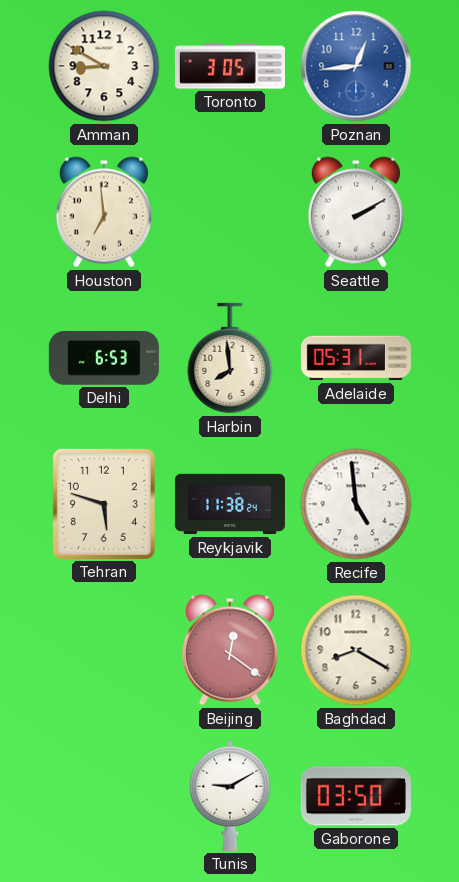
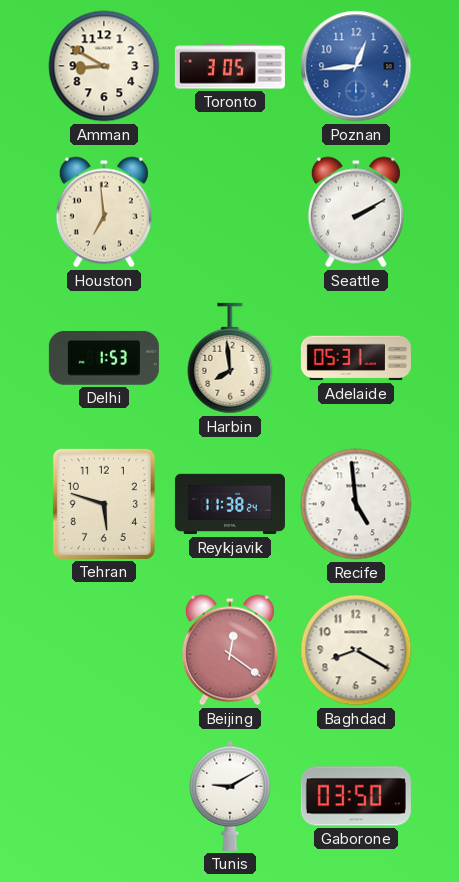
Delhi: 6:53 -> 1:53
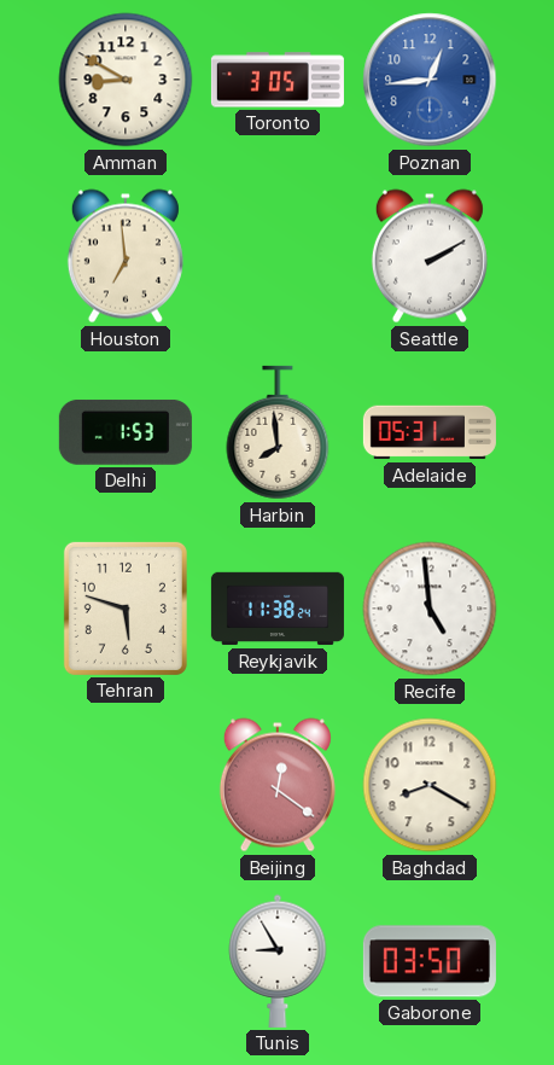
Tunis: 9:10 -> 8:55
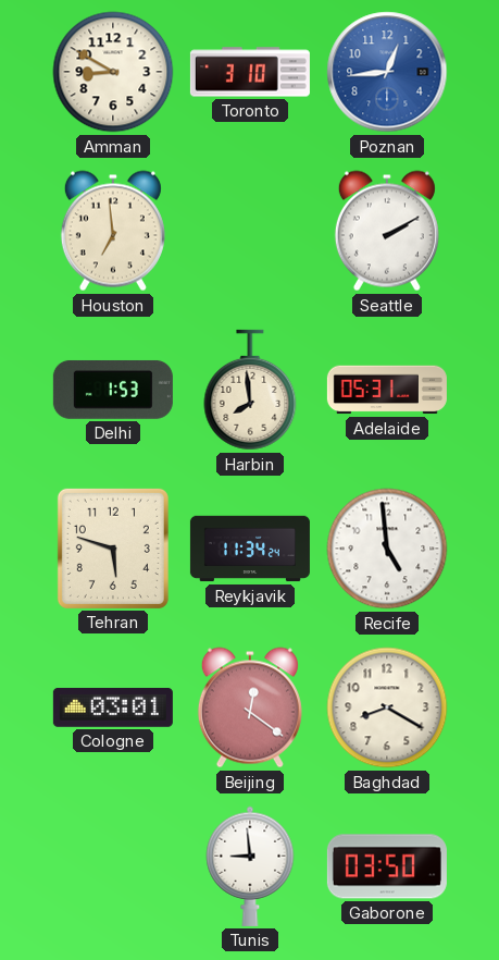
Toronto: 3:05 -> 3:10
Reykjavik: 11:38 -> 11:34
Cologne: none -> 03:01
Tunis: 8:55 -> 8:59
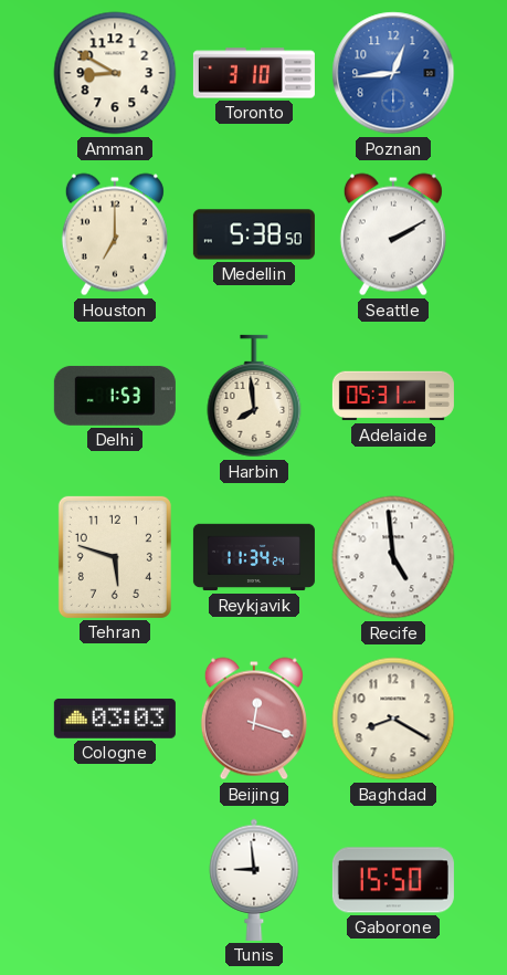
Houston: 6:59 -> 7:00
Medellin: none -> 5:38
Cologne: 03:01 -> 03:03
Beijing: 12:21 -> 12:18
Gaborone: 03:50 -> 15:50
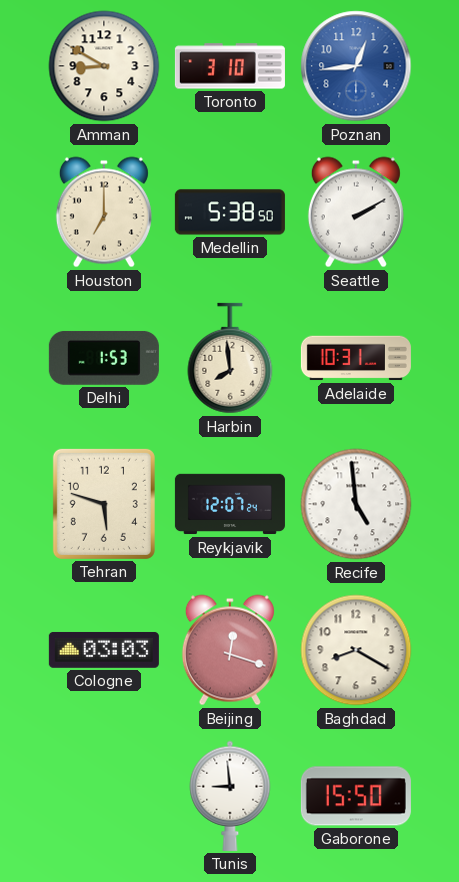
Adelaide: 05:31 -> 10:31
Reykjavik: 11:34 -> 12:07
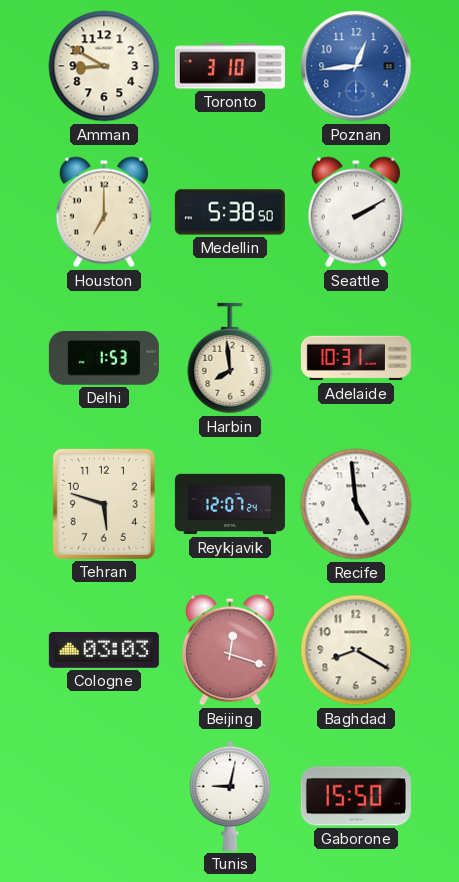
Tunis: 8:59 -> 9:02
